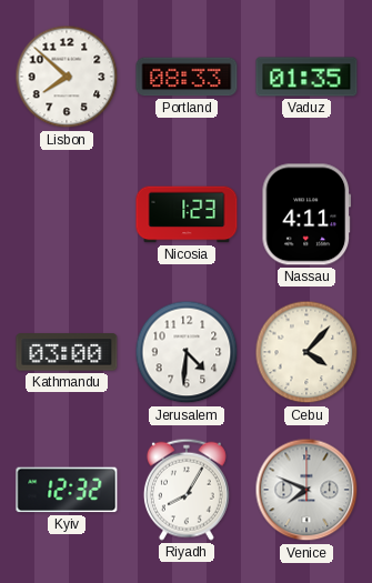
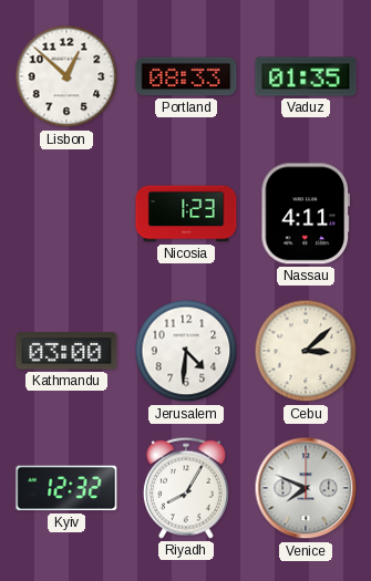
Lisbon: 7:52 -> 12:52
Cebu: 4:07 -> 3:08
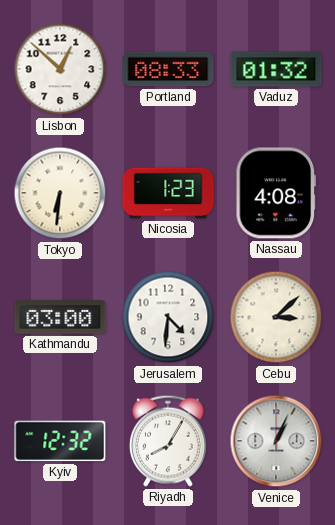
Vaduz: 01:35 -> 01:32
Tokyo: none -> 6:31
Nassau: 4:11 -> 4:08
Venice: 7:49 -> 1:04
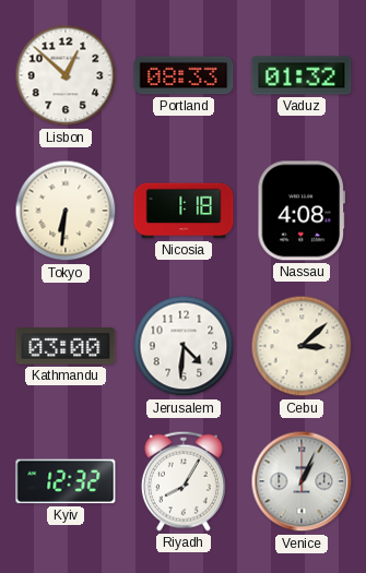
Nicosia: 1:23 -> 1:18
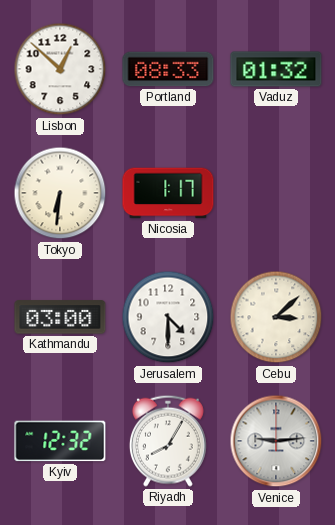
Nicosia: 1:18 -> 1:17
Nassau: 4:08 -> none
Jerusalem: 4:31 -> 4:30
Venice: 1:04 -> 9:14
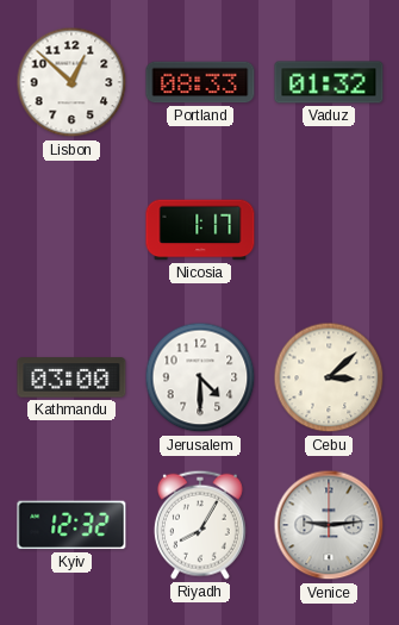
Tokyo: 6:31 -> none
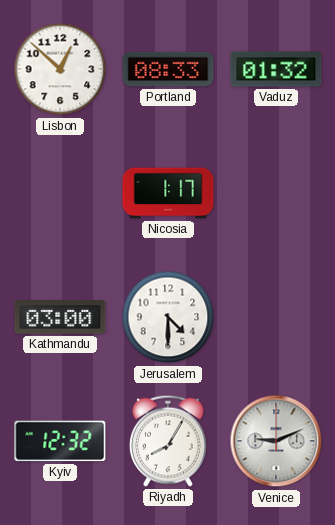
Cebu: 3:08 -> none
Venice: 9:14 -> 9:11
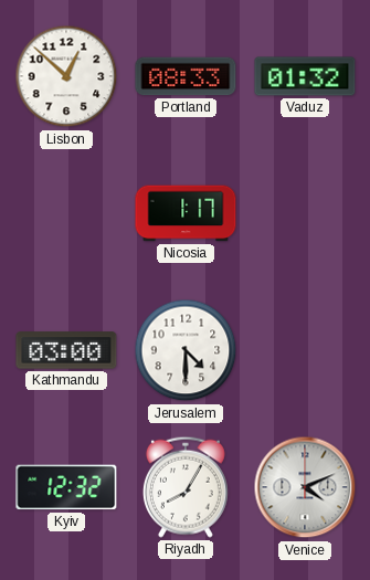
Venice: 9:11 -> 4:11
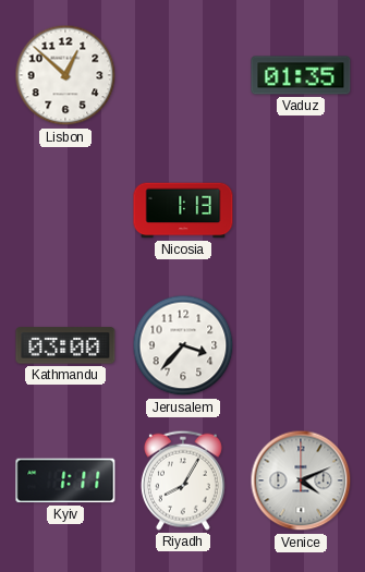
Portland: 08:33 -> none
Vaduz: 01:32 -> 01:35
Nicosia: 1:17 -> 1:13
Jerusalem: 4:30 -> 3:37
Kyiv: 12:32 -> 1:11
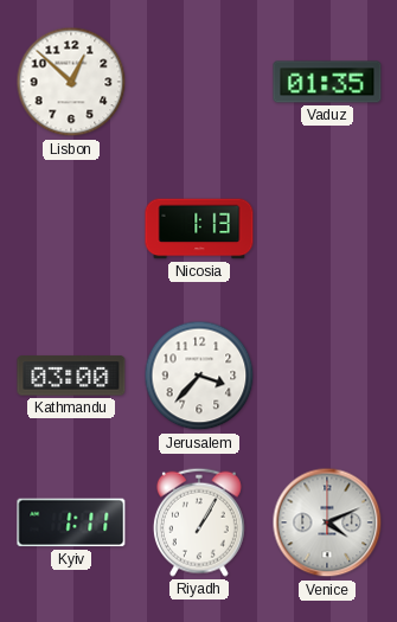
Riyadh: 8:05 -> 1:05
